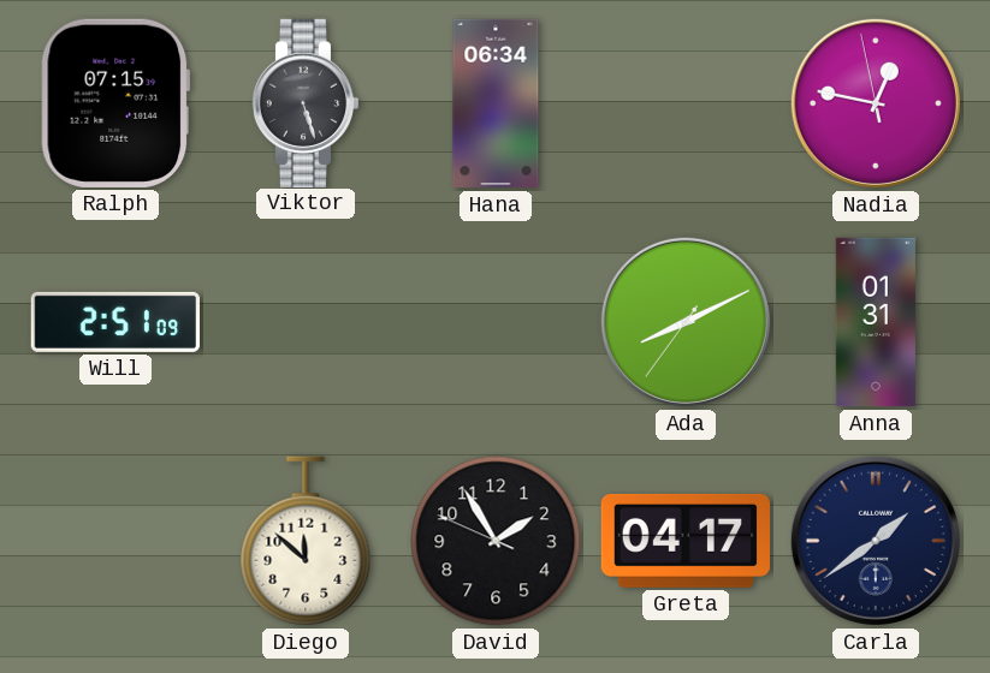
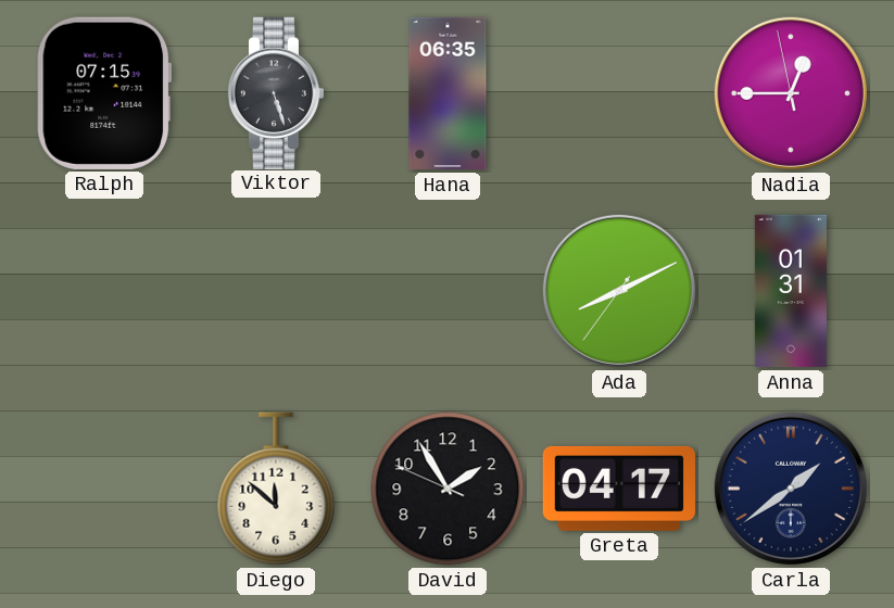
Hana: 06:34 -> 06:35
Nadia: 12:46 -> 12:44
Will: 2:51 -> none
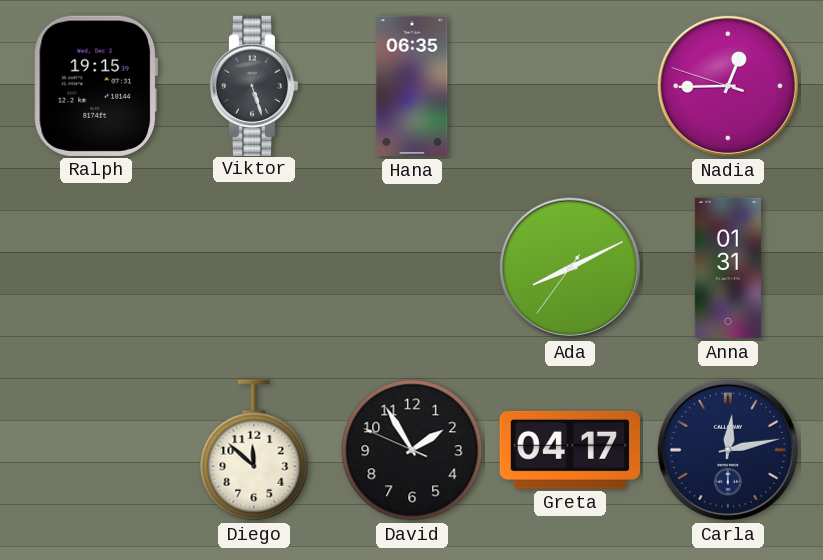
Ralph: 07:15 -> 19:15
Nadia: 12:44:58 -> 12:44:48
Carla: 1:39 -> 12:13
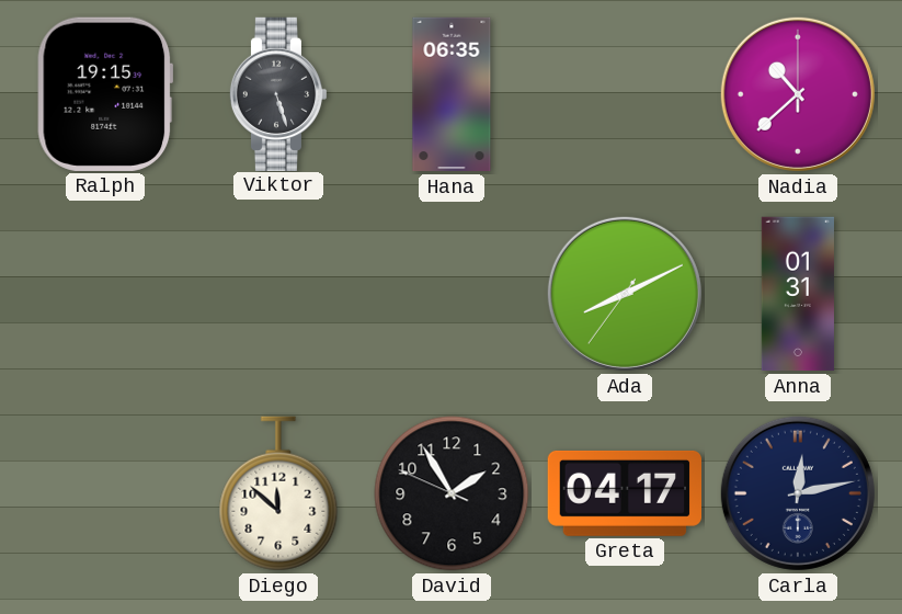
Nadia: 12:44 -> 10:38
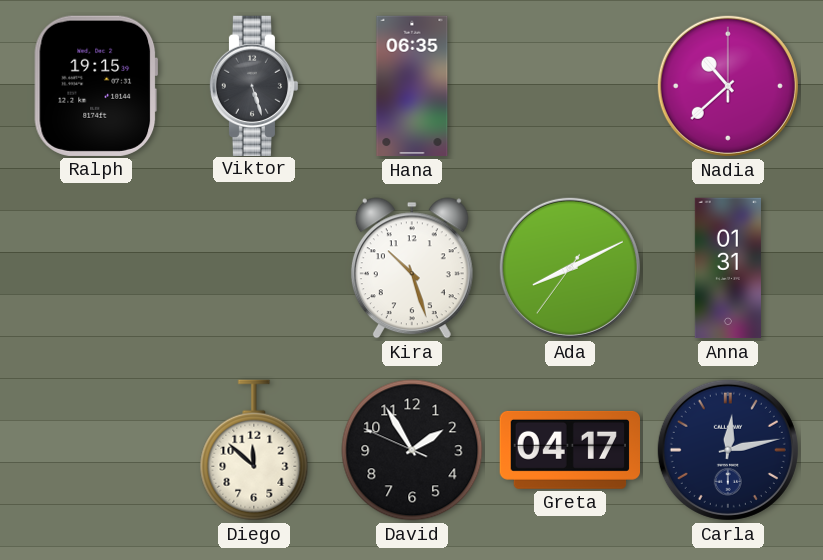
Kira: none -> 10:27
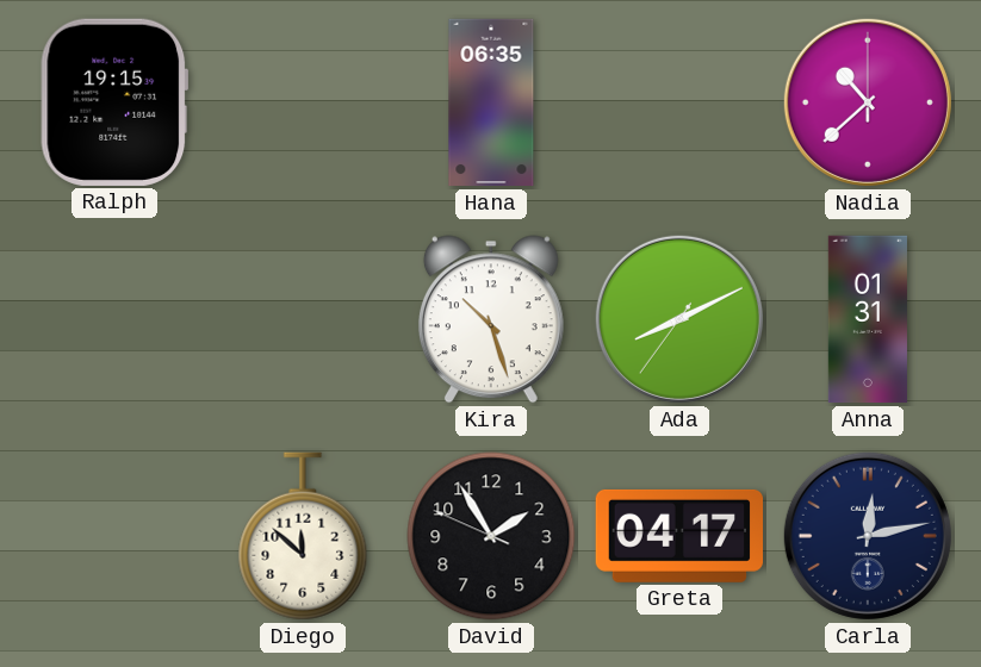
Viktor: 5:27 -> none
